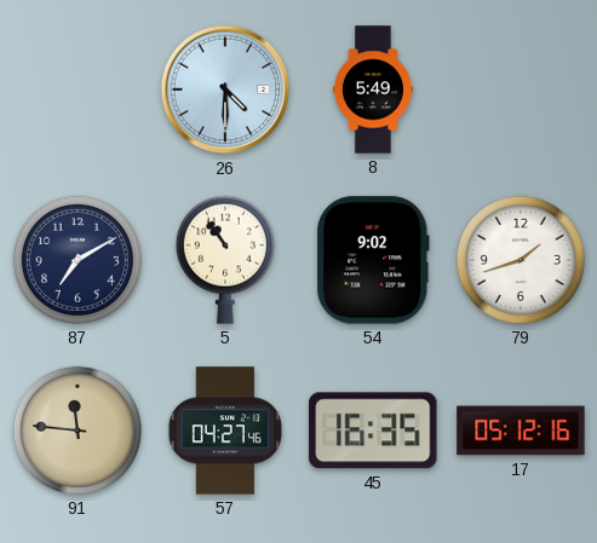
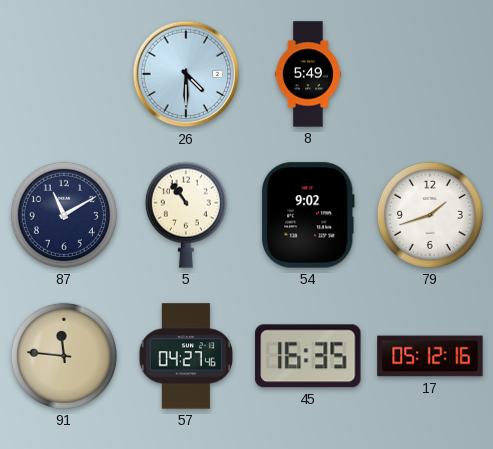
87: 7:10 -> 11:10
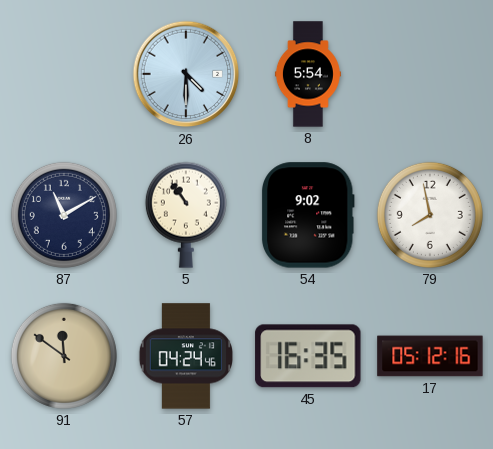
8: 5:49 -> 5:54
79: 1:42 -> 7:58
91: 11:46 -> 11:51
57: 04:27 -> 04:24
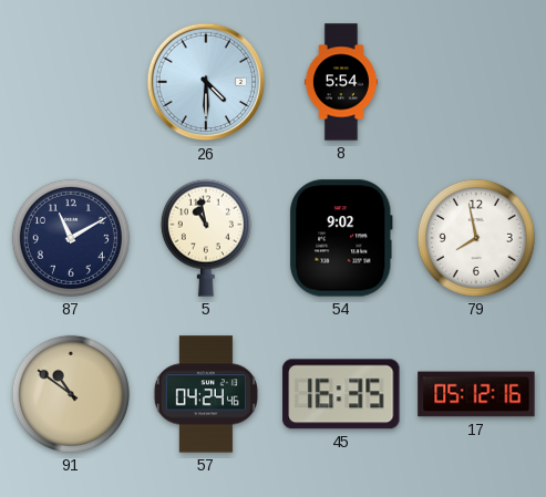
5: 10:54 -> 10:58
91: 11:51 -> 10:51
